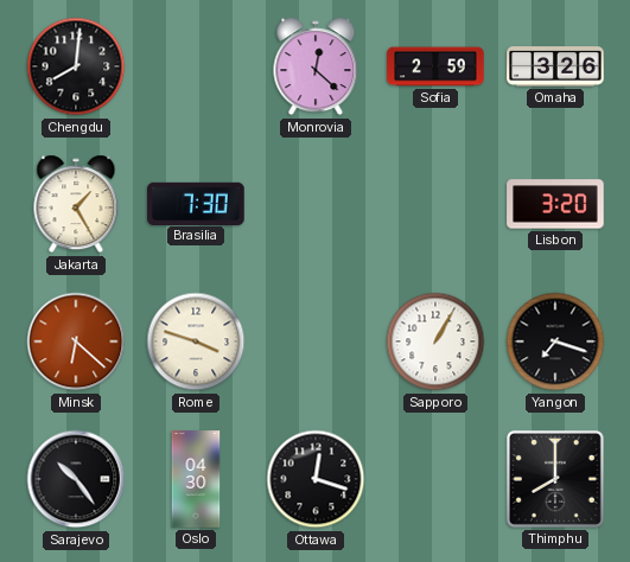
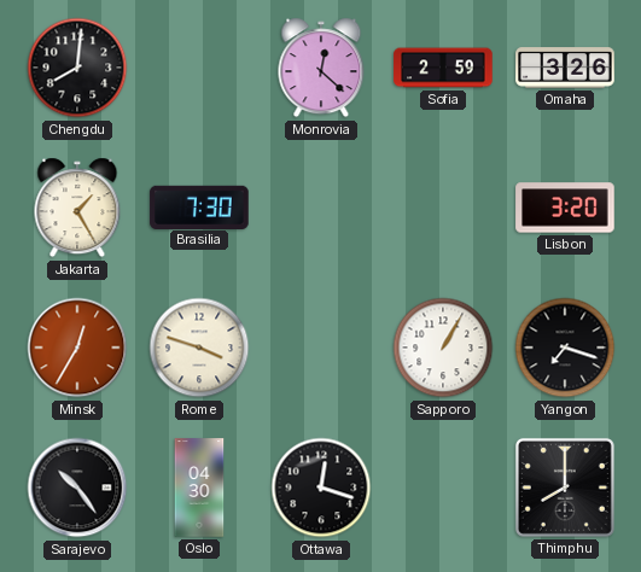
Minsk: 6:22 -> 12:35
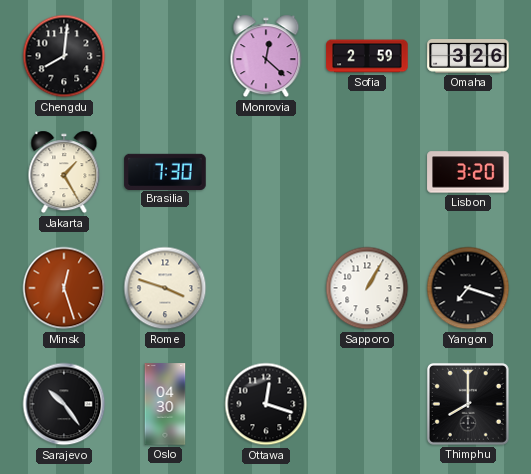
Minsk: 12:35 -> 12:27
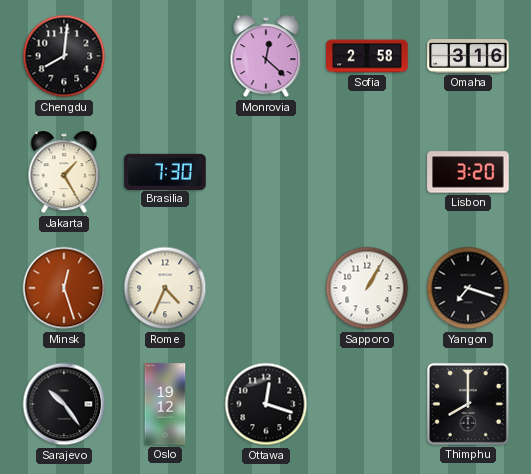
Sofia: 2:59 -> 2:58
Omaha: 3:26 -> 3:16
Rome: 3:48 -> 4:34
Oslo: 04:30 -> 19:12
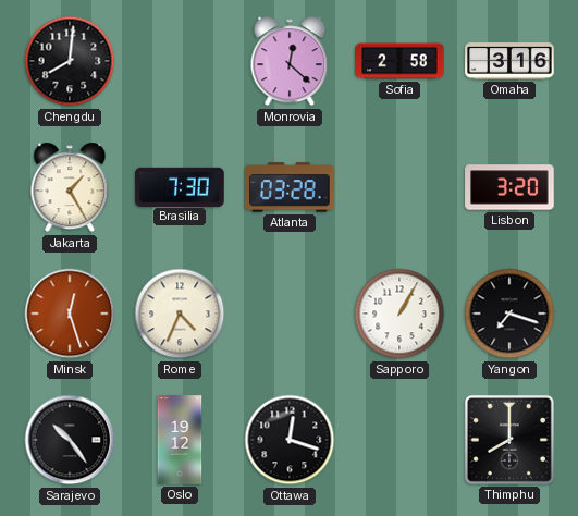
Atlanta: none -> 03:28
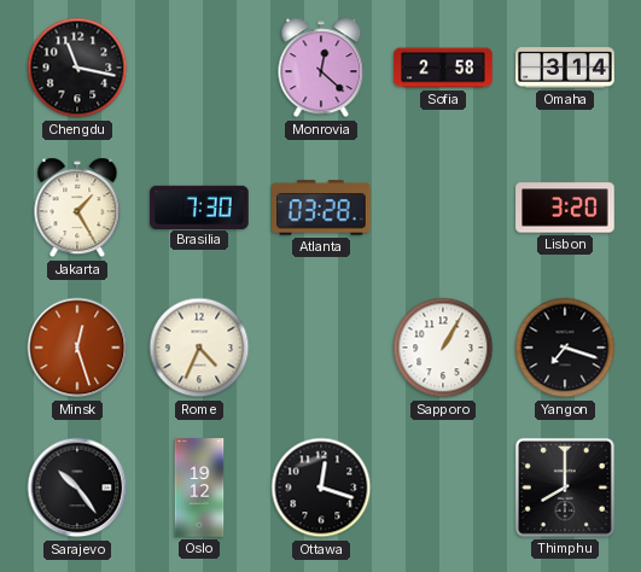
Chengdu: 8:01 -> 11:17
Omaha: 3:16 -> 3:14
